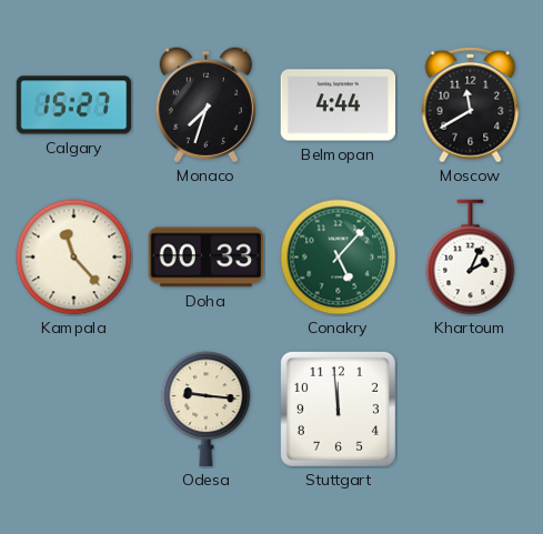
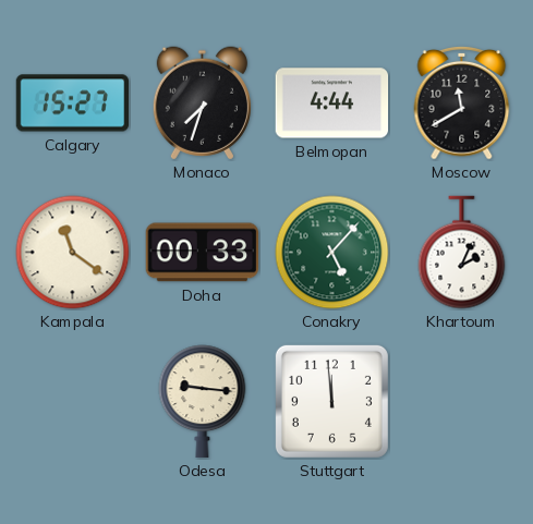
Kampala: 11:23 -> 11:21
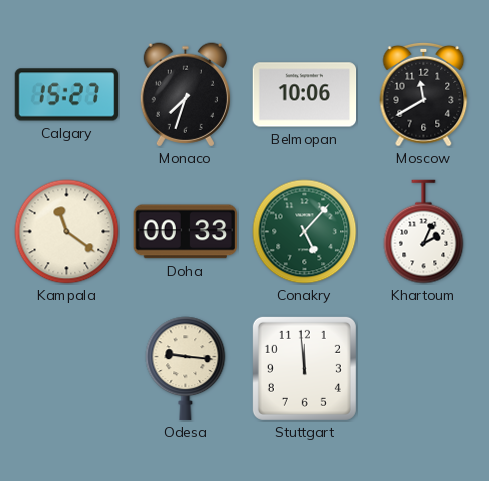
Belmopan: 4:44 -> 10:06
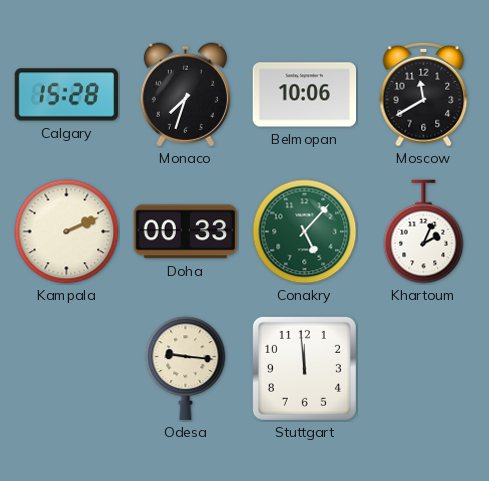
Calgary: 15:27 -> 15:28
Kampala: 11:21 -> 2:11
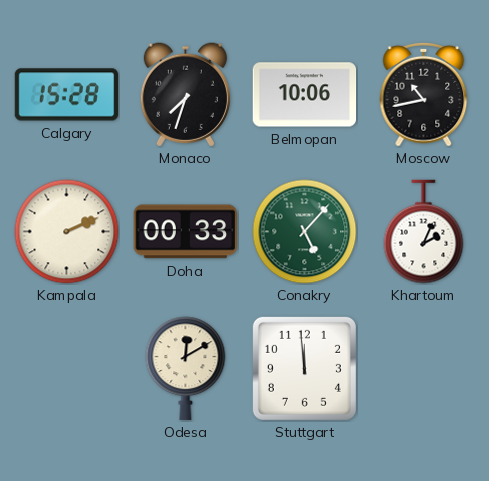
Moscow: 11:40 -> 10:43
Odesa: 9:16 -> 12:10
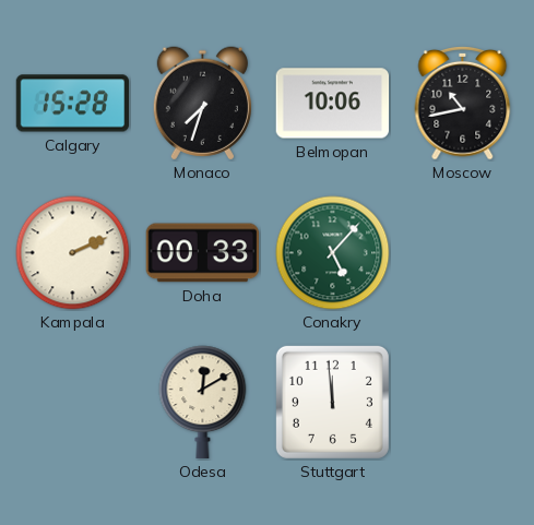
Khartoum: 2:04 -> none
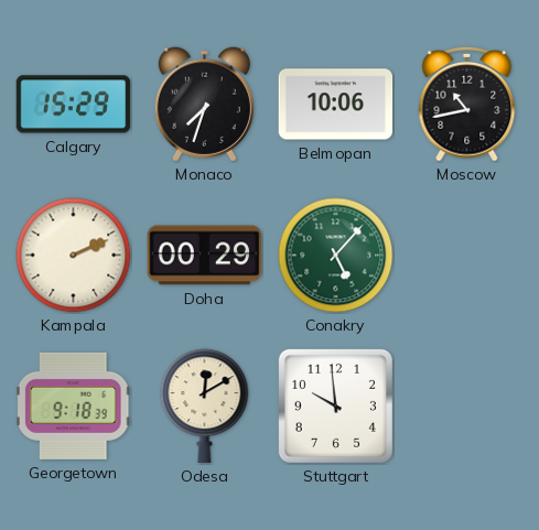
Calgary: 15:28 -> 15:29
Doha: 00:33 -> 00:29
Georgetown: none -> 9:18
Stuttgart: 11:59 -> 9:59
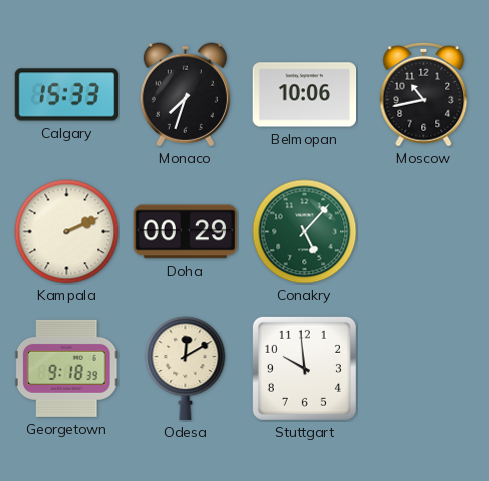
Calgary: 15:29 -> 15:33
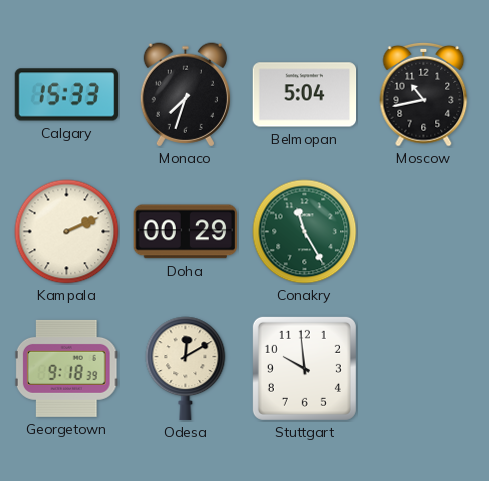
Belmopan: 10:06 -> 5:04
Conakry: 5:07 -> 11:25
